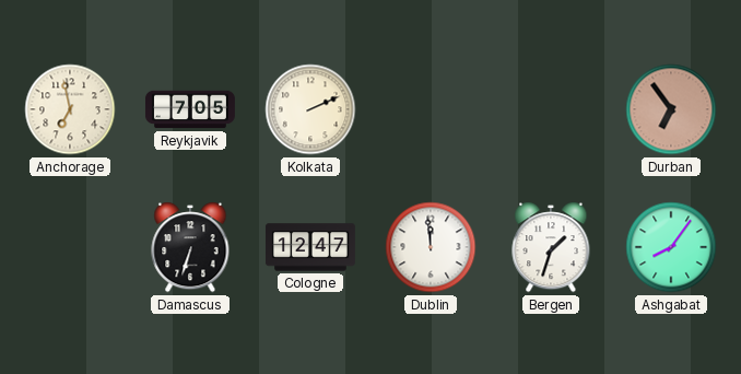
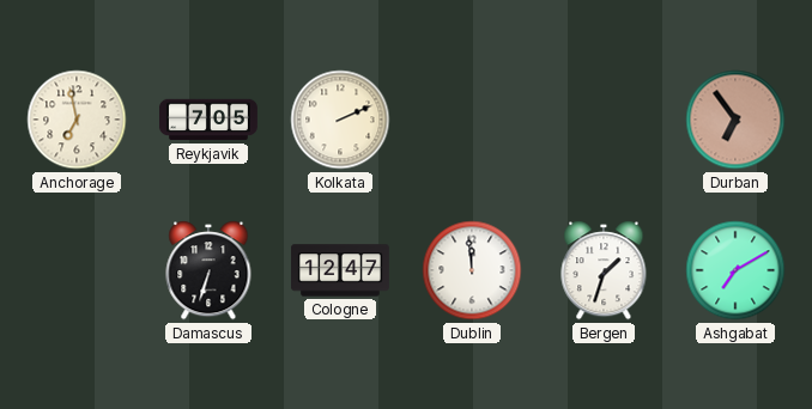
Ashgabat: 8:06 -> 7:10
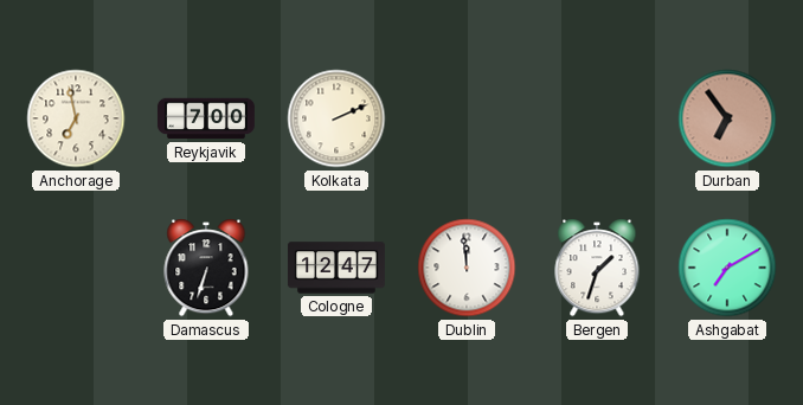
Reykjavik: 7:05 -> 7:00
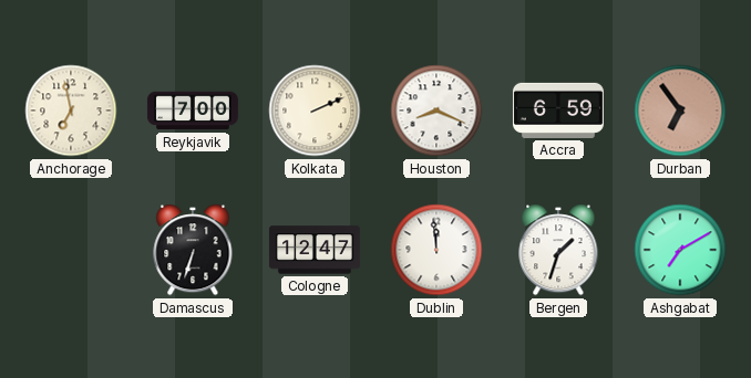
Houston: none -> 8:19
Accra: none -> 6:59
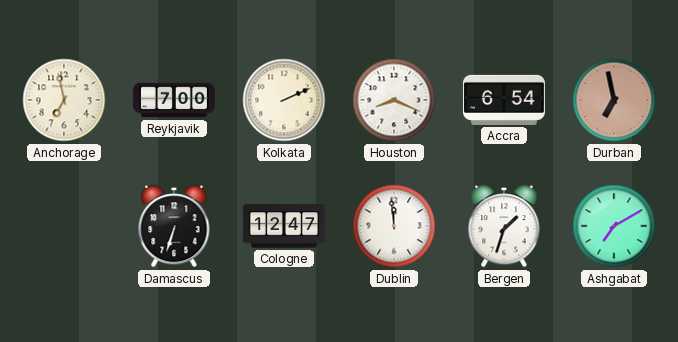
Accra: 6:59 -> 6:54
Durban: 6:54 -> 6:58
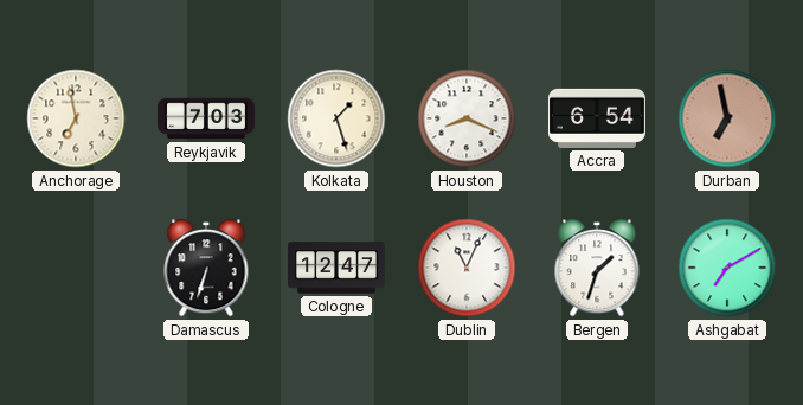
Reykjavik: 7:00 -> 7:03
Kolkata: 2:11 -> 1:27
Dublin: 11:59 -> 11:04
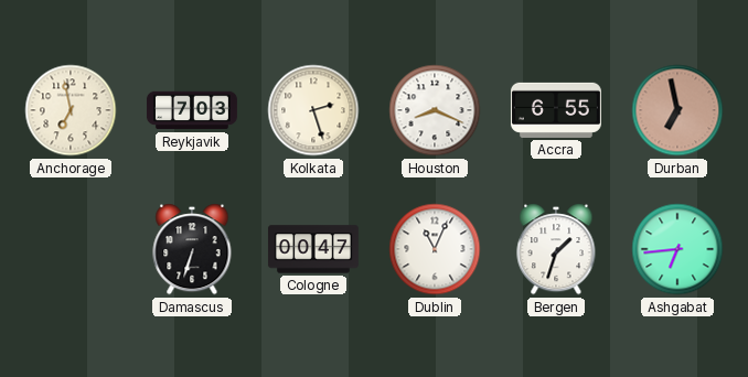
Kolkata: 1:27 -> 2:27
Accra: 6:54 -> 6:55
Cologne: 12:47 -> 00:47
Ashgabat: 7:10 -> 6:44
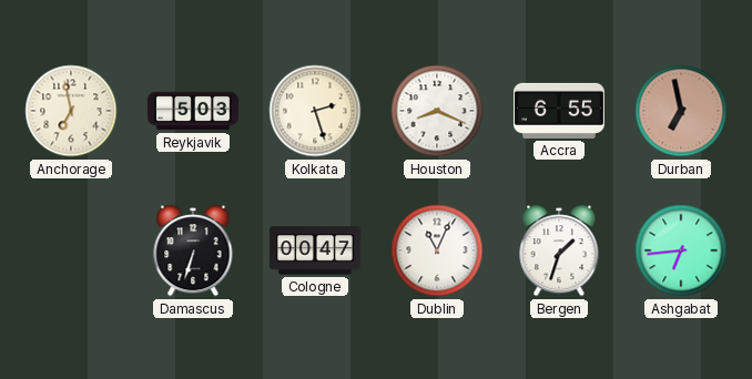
Reykjavik: 7:03 -> 5:03
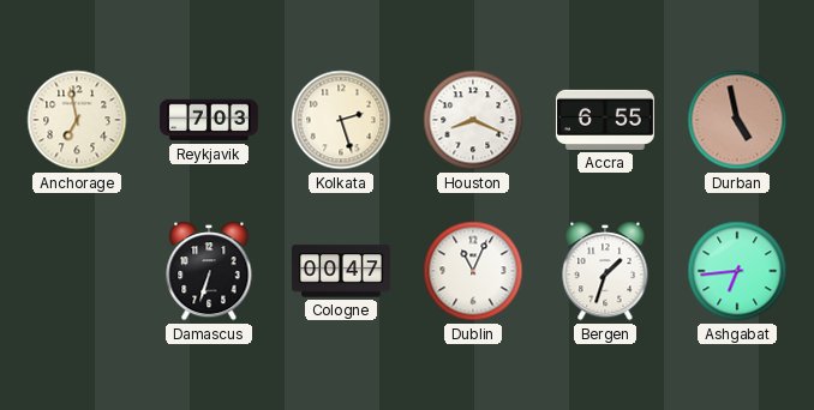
Reykjavik: 5:03 -> 7:03
Durban: 6:58 -> 4:58
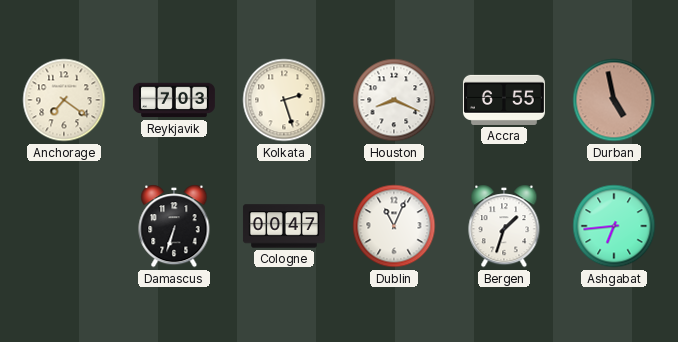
Anchorage: 6:58 -> 7:21
